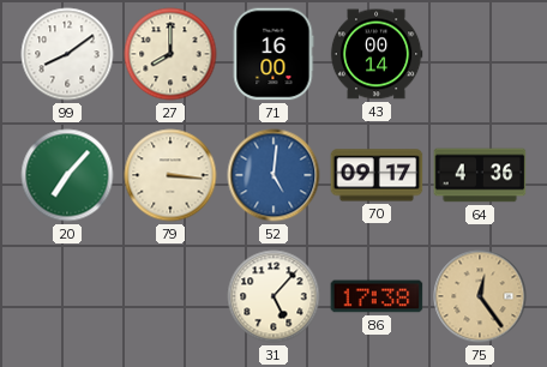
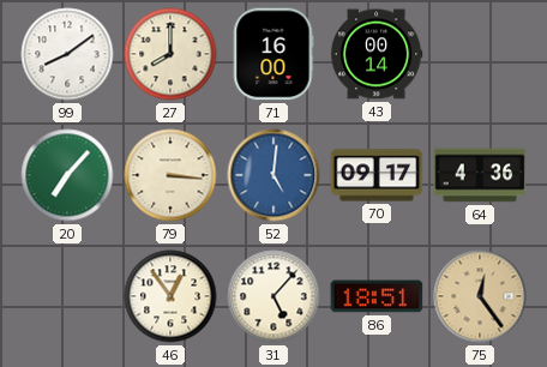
46: none -> 12:54
86: 17:38 -> 18:51
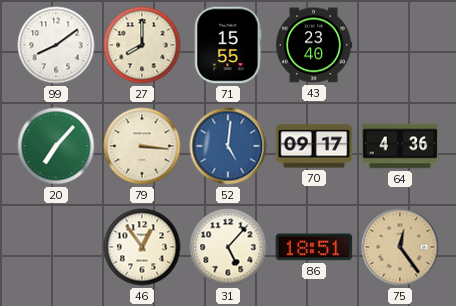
71: 16:00 -> 15:55
43: 00:14 -> 23:40
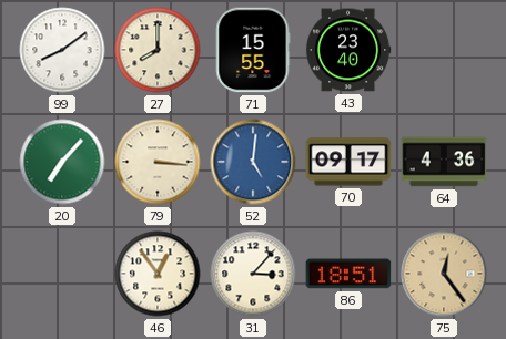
31: 5:07 -> 3:07
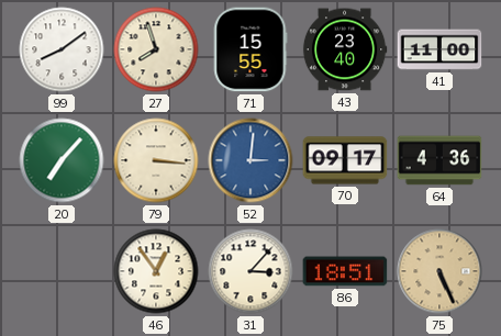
27: 8:00 -> 7:57
41: none -> 11:00
52: 5:01 -> 3:01
75: 12:24 -> 5:26
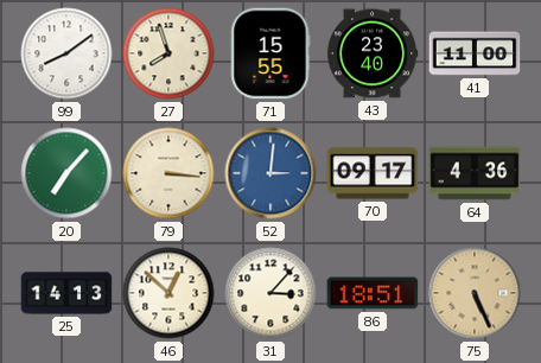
25: none -> 14:13
46: 12:54 -> 12:52
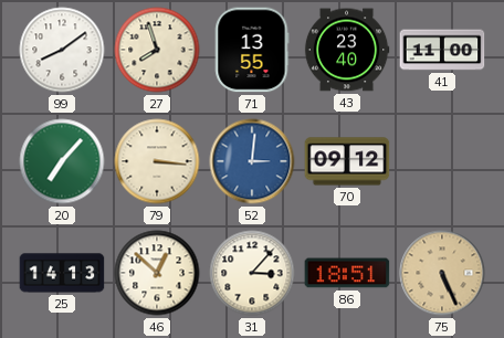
71: 15:55 -> 13:55
70: 09:17 -> 09:12
64: 4:36 -> none
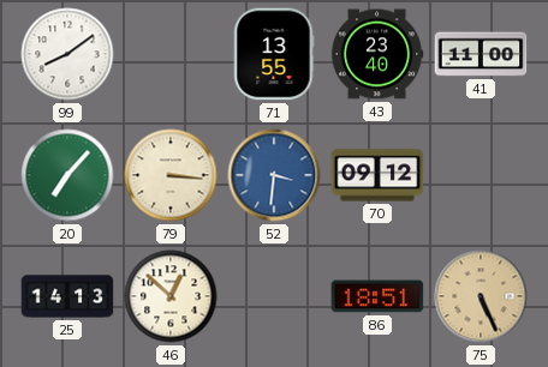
27: 7:57 -> none
52: 3:01 -> 3:31
31: 3:07 -> none
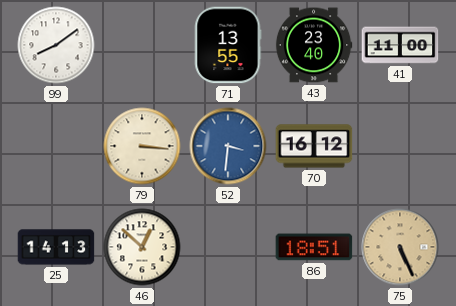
20: 7:07 -> none
70: 09:12 -> 16:12
